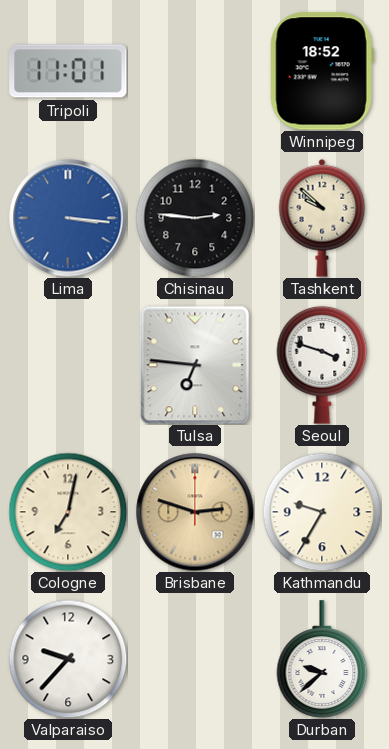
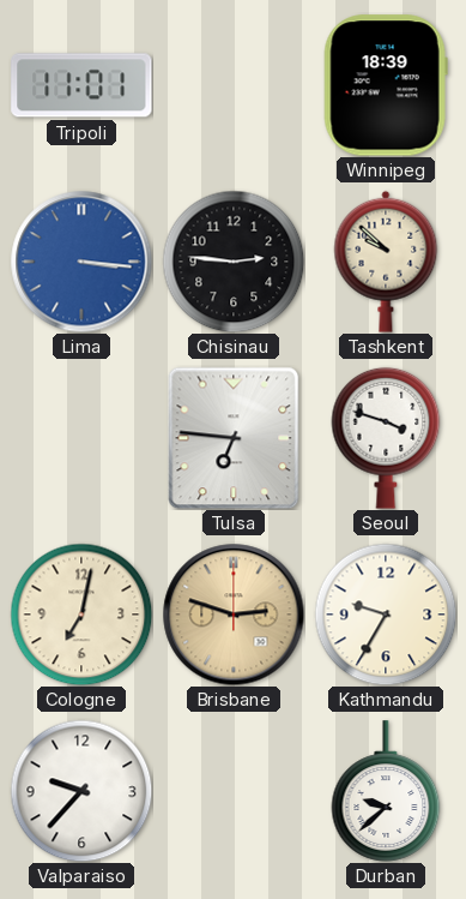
Winnipeg: 18:52 -> 18:39
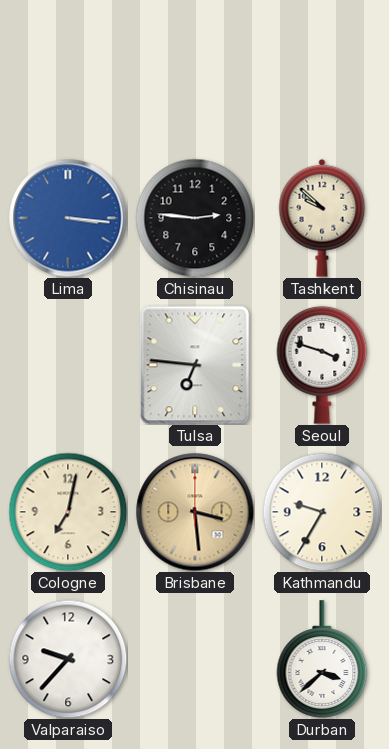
Tripoli: 11:01 -> none
Winnipeg: 18:39 -> none
Brisbane: 2:48 -> 3:29
Durban: 9:38 -> 3:38
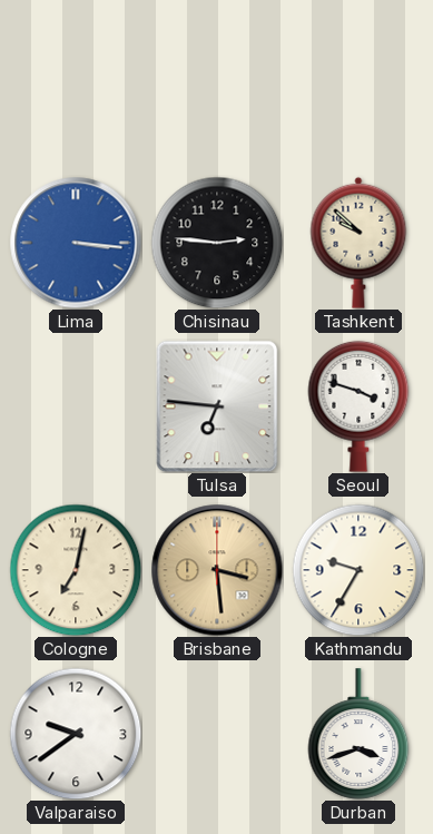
Valparaiso: 9:37 -> 9:39
Durban: 3:38 -> 3:42
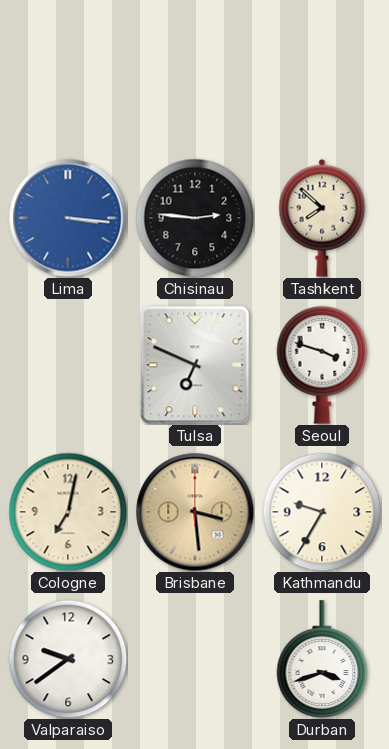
Tashkent: 9:52 -> 7:52
Tulsa: 6:46 -> 6:49
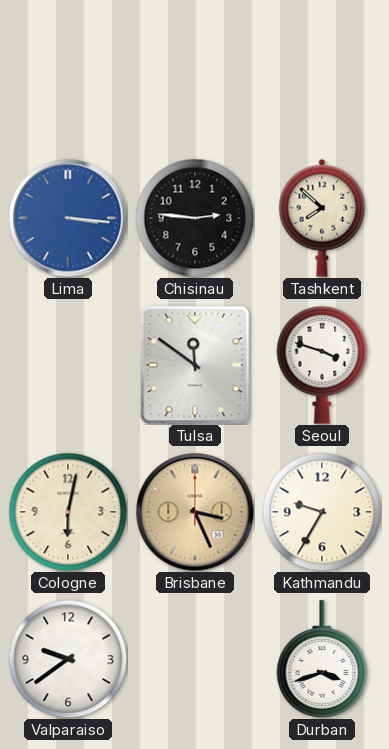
Tulsa: 6:49 -> 11:51
Cologne: 7:02 -> 6:02
Brisbane: 3:29 -> 3:26
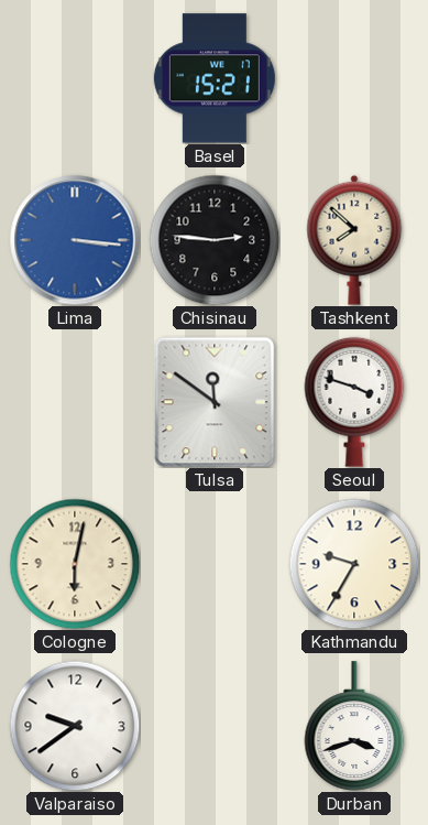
Basel: none -> 15:21
Brisbane: 3:26 -> none
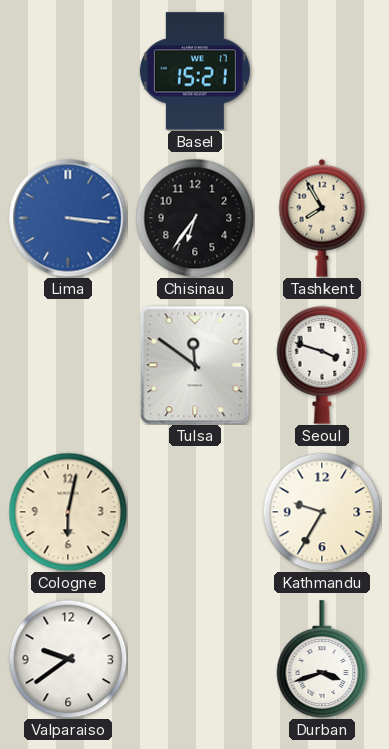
Chisinau: 2:46 -> 6:36
Tashkent: 7:52 -> 7:55
